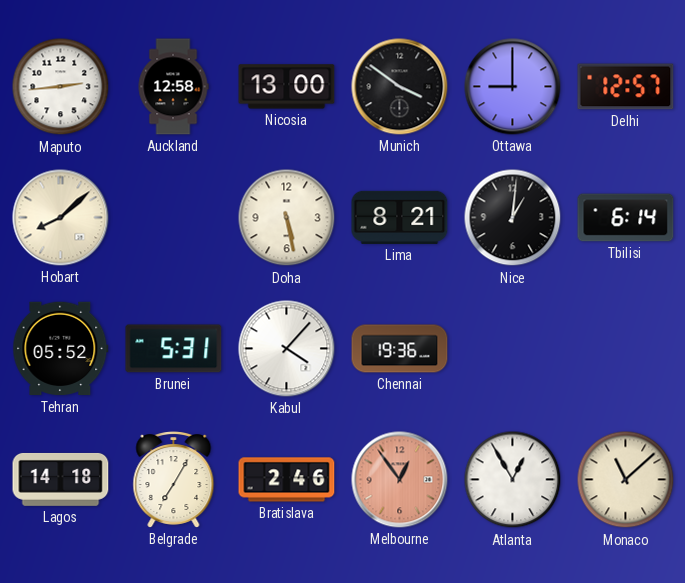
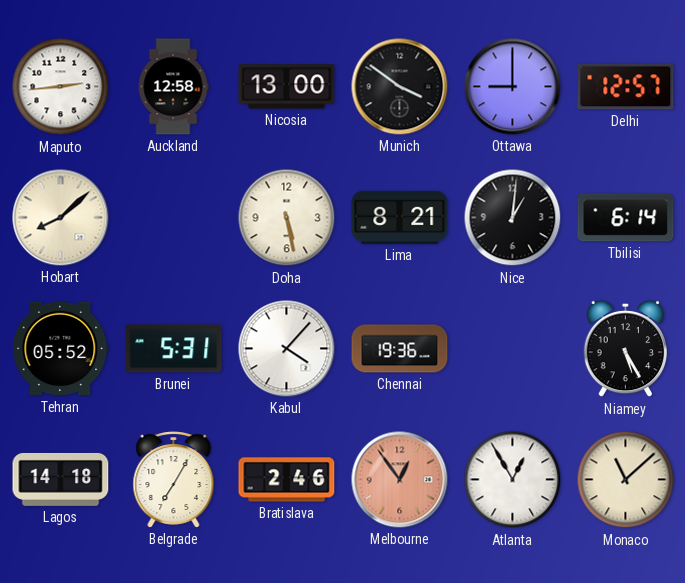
Niamey: none -> 5:25
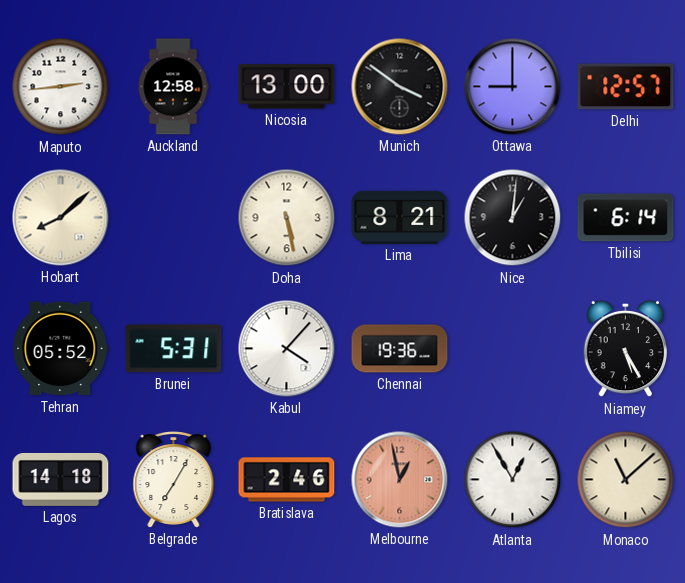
Melbourne: 12:54 -> 12:58
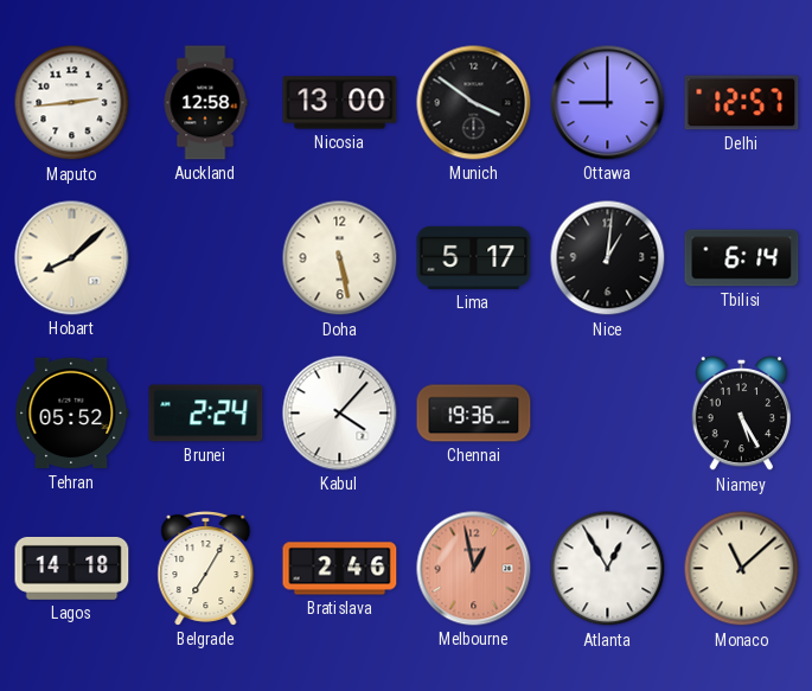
Lima: 8:21 -> 5:17
Brunei: 5:31 -> 2:24
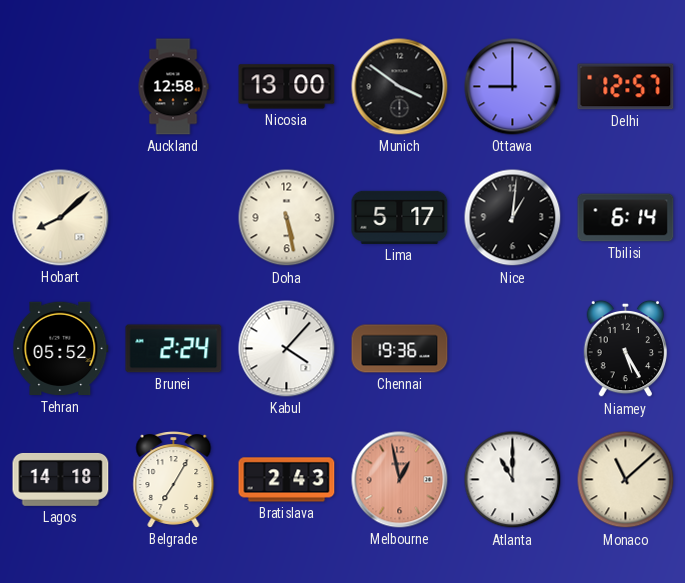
Maputo: 2:44 -> none
Bratislava: 2:46 -> 2:43
Atlanta: 12:55 -> 11:00
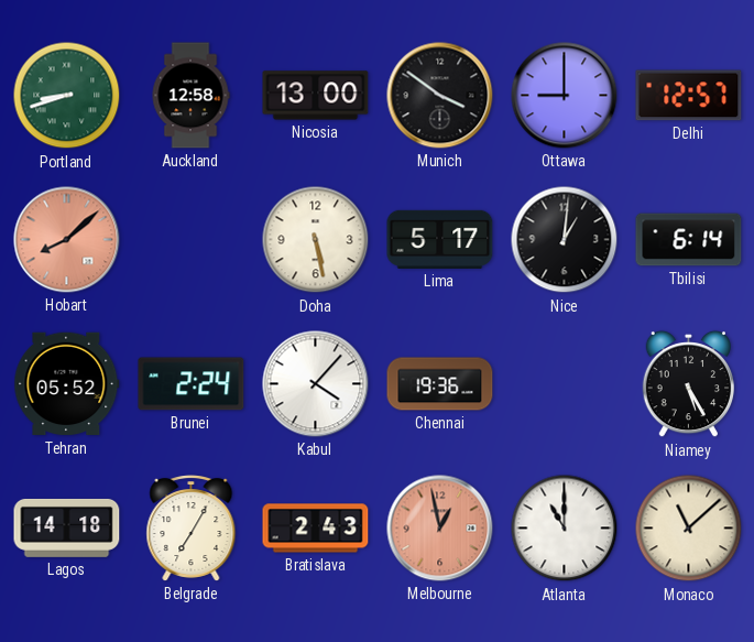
Portland: none -> 8:42
Hobart dial: cream -> salmon
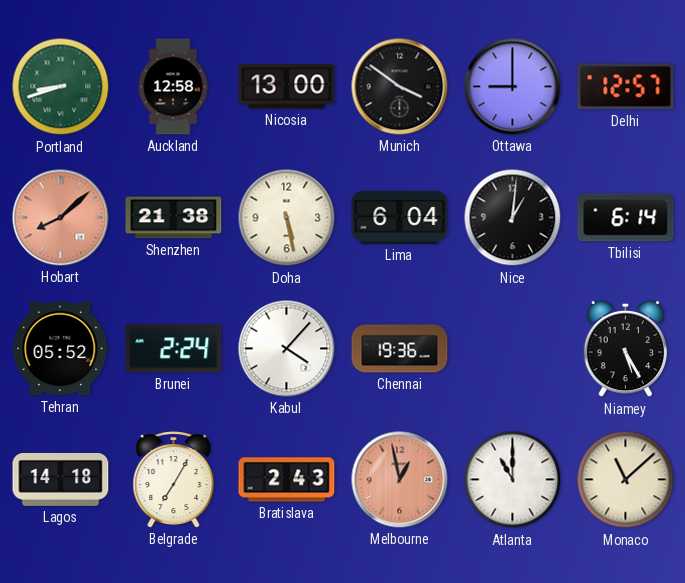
Shenzhen: none -> 21:38
Lima: 5:17 -> 6:04
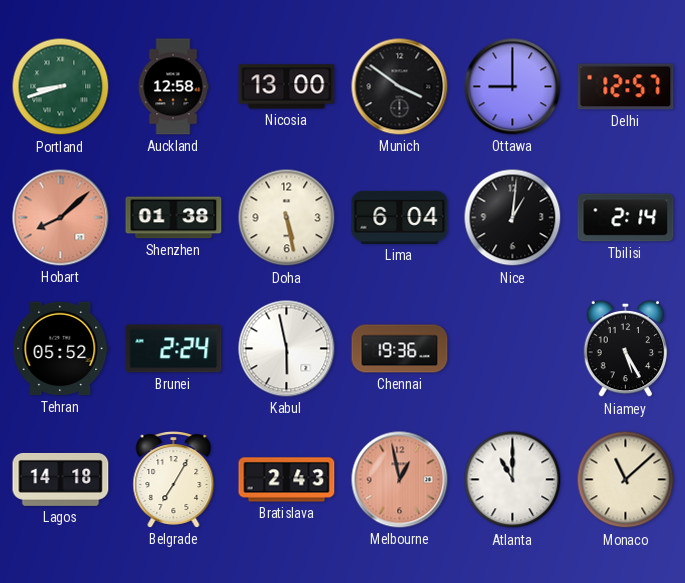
Shenzhen: 21:38 -> 01:38
Tbilisi: 6:14 -> 2:14
Kabul: 4:07 -> 5:58
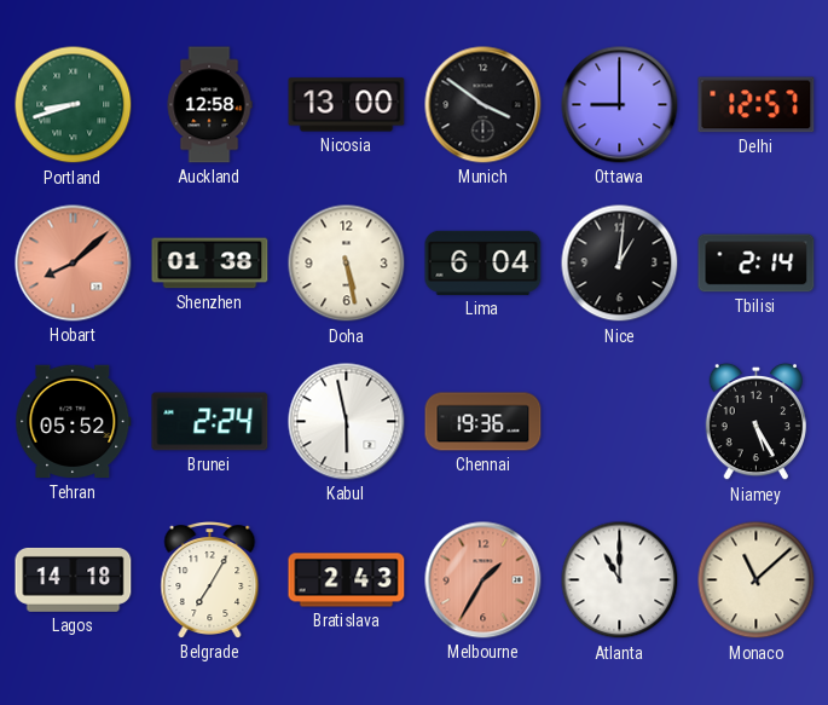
Melbourne: 12:58 -> 1:35
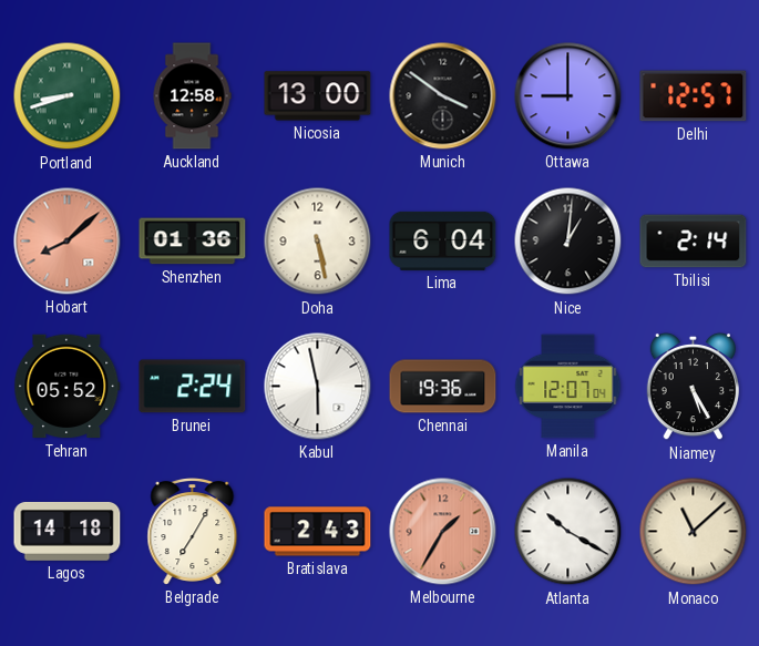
Shenzhen: 01:38 -> 01:36
Manila: none -> 12:07
Atlanta: 11:00 -> 10:20
